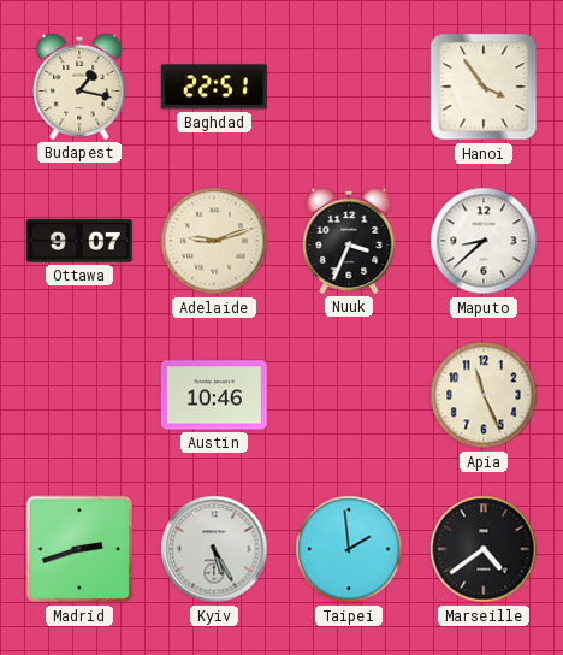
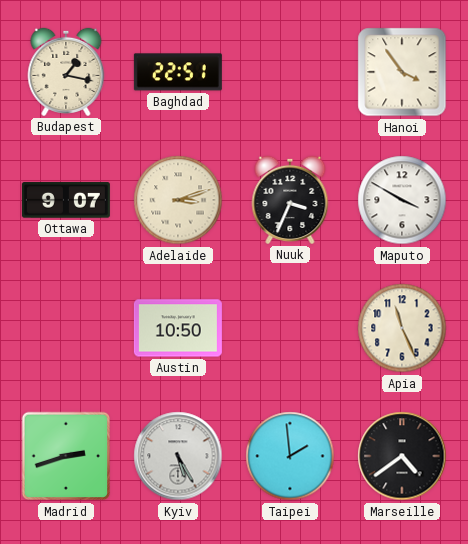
Adelaide: 9:12 -> 3:12
Maputo: 8:38 -> 3:50
Austin: 10:46 -> 10:50
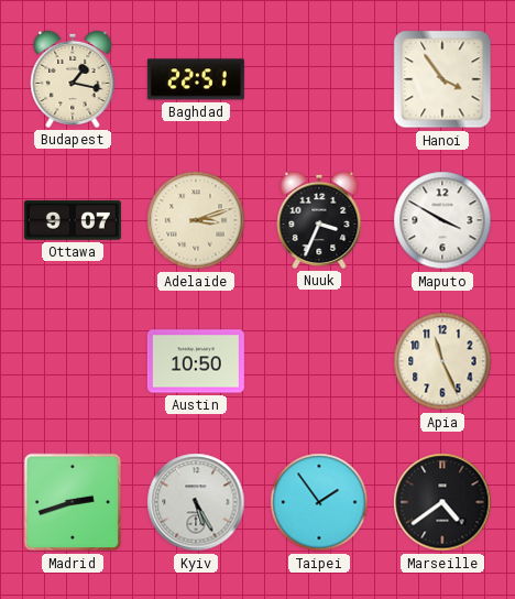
Taipei: 1:59 -> 1:54
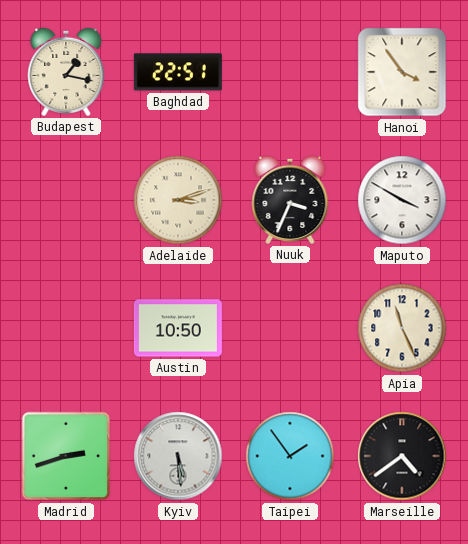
Ottawa: 9:07 -> none
Kyiv: 5:25 -> 5:29
